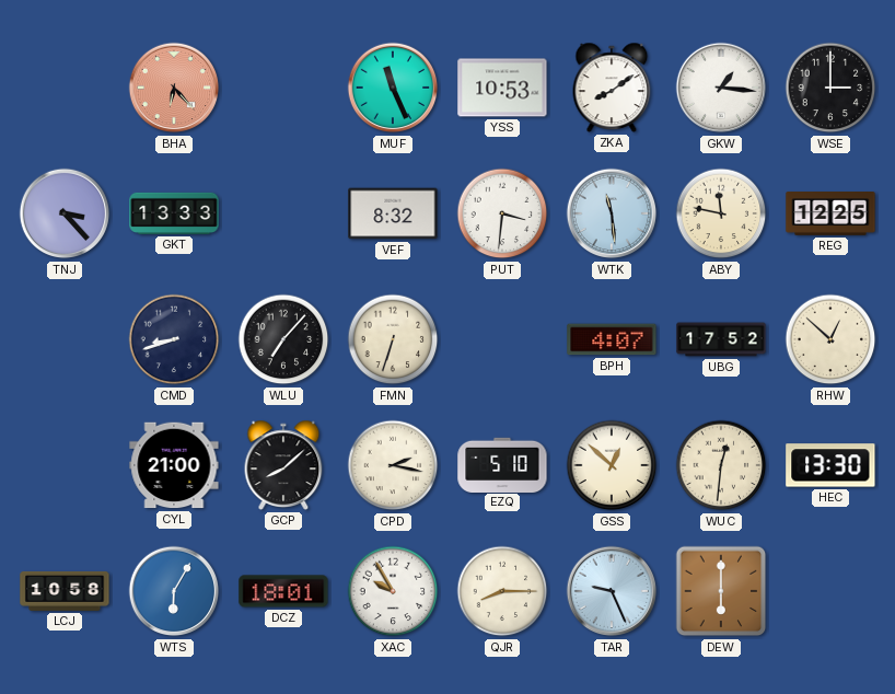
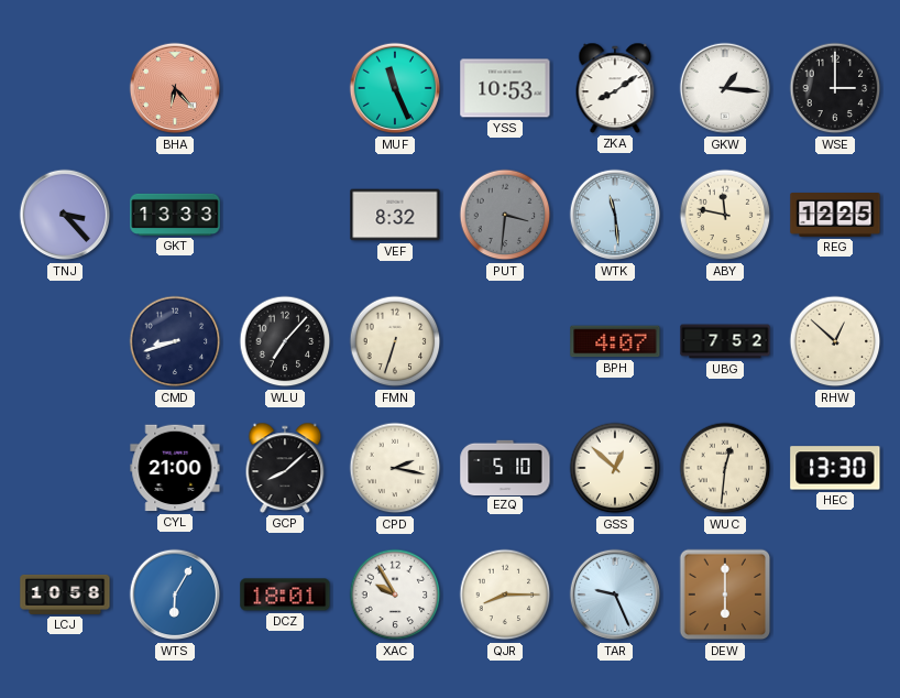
PUT dial: white -> grey
UBG: 17:52 -> 7:52
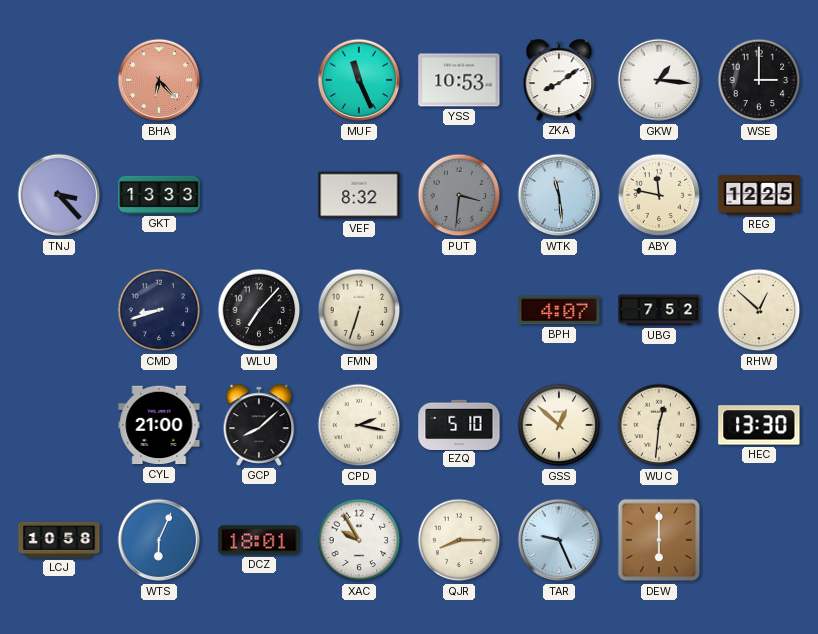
WTS: 6:05 -> 6:04
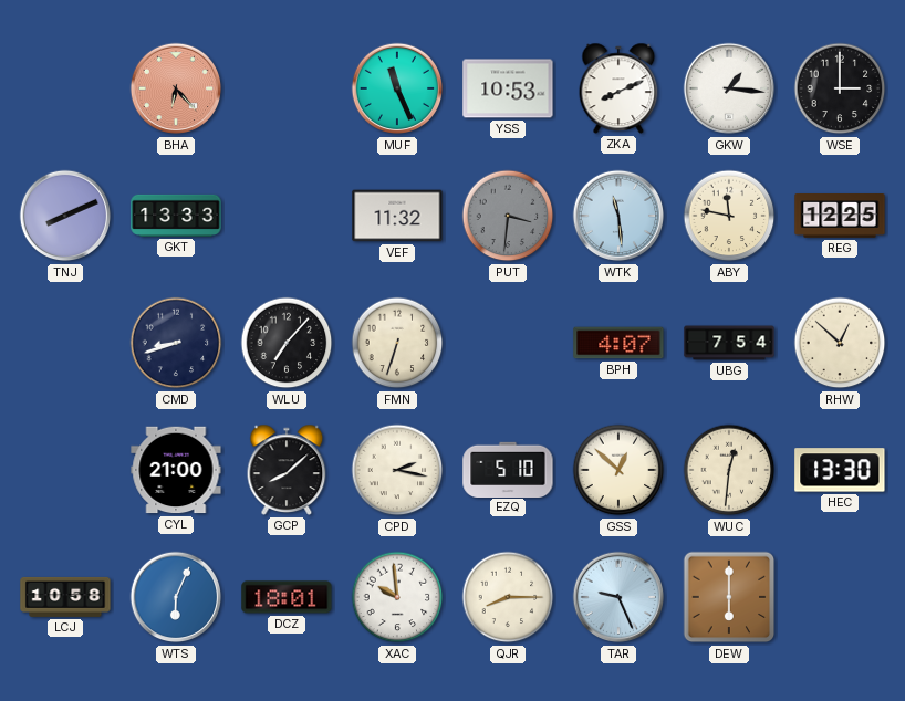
ZKA: 8:09 -> 8:11
TNJ: 3:23 -> 8:11
VEF: 8:32 -> 11:32
UBG: 7:52 -> 7:54
XAC: 9:55 -> 9:59
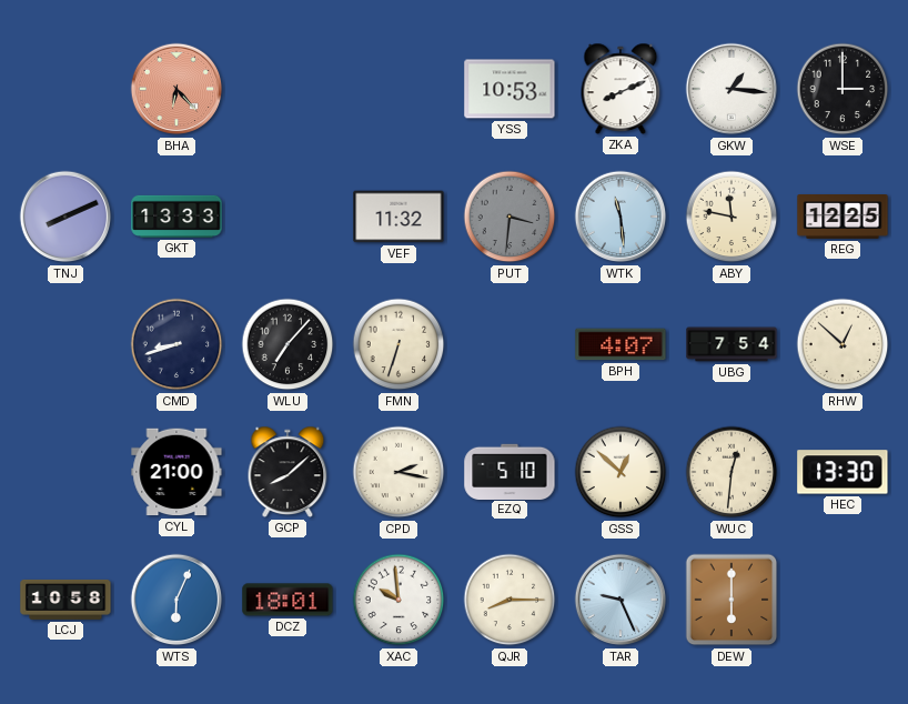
MUF: 11:26 -> none
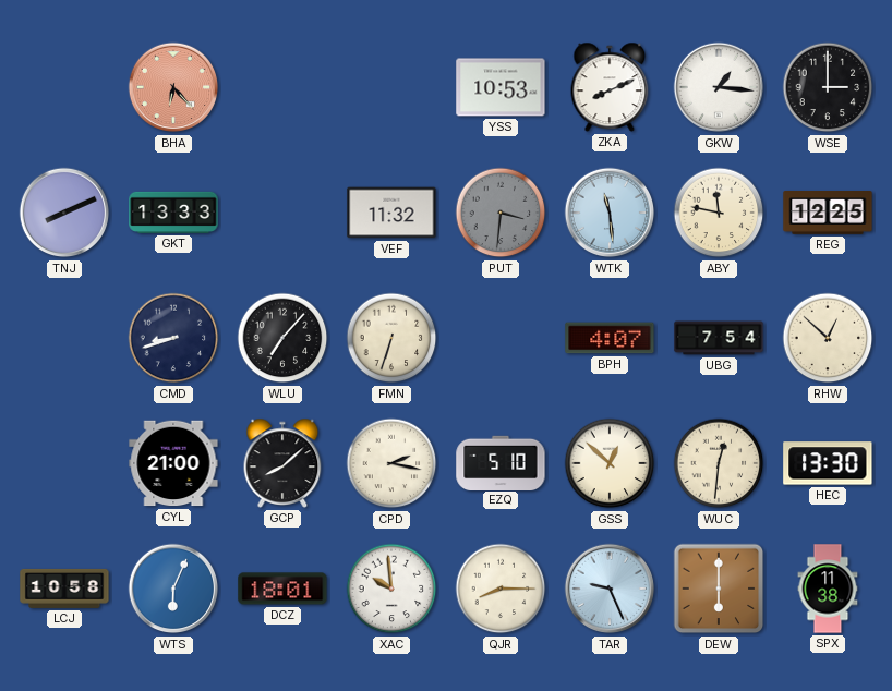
SPX: none -> 11:38
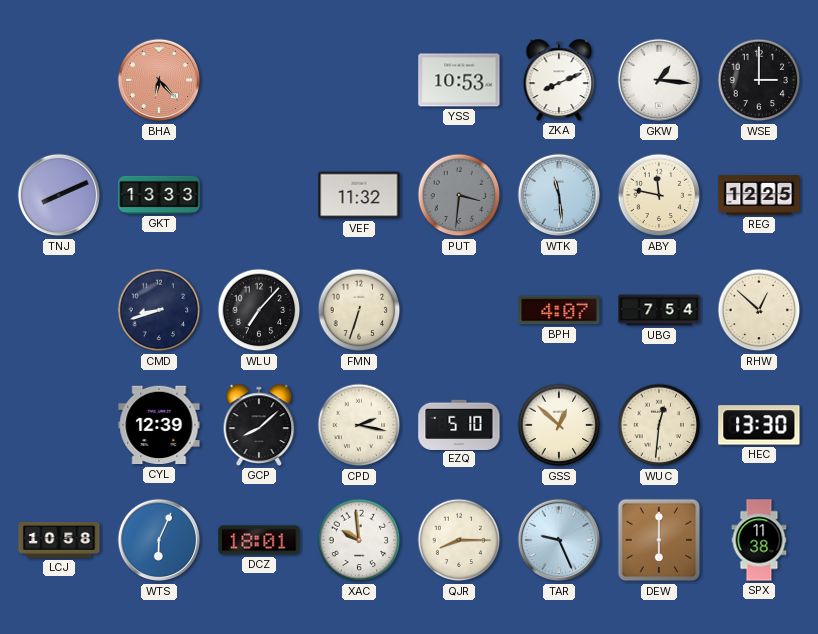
CYL: 21:00 -> 12:39
